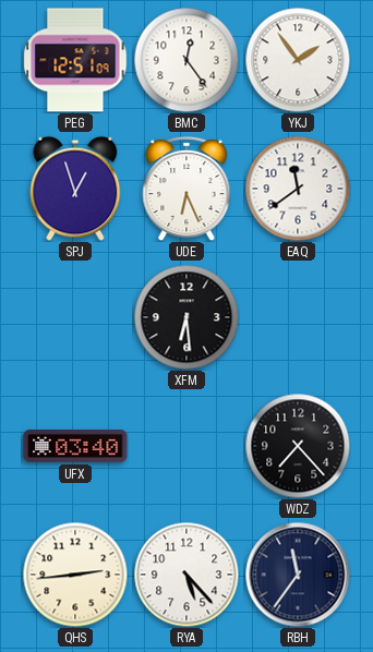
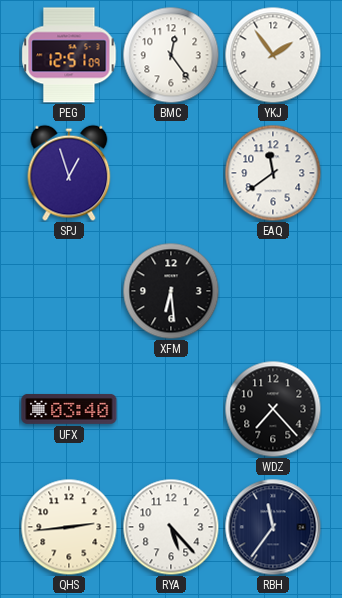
UDE: 6:26 -> none
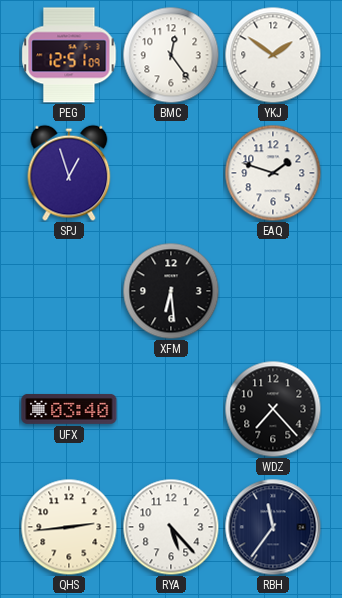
YKJ: 1:54 -> 1:51
EAQ: 11:39 -> 1:48
